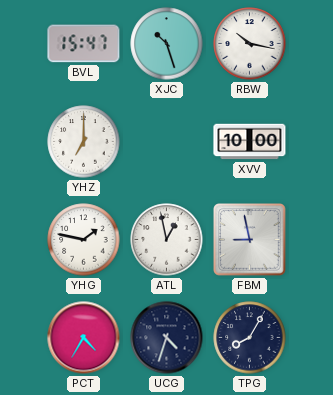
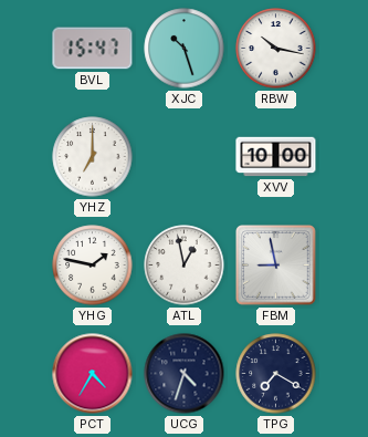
TPG: 8:05 -> 7:20
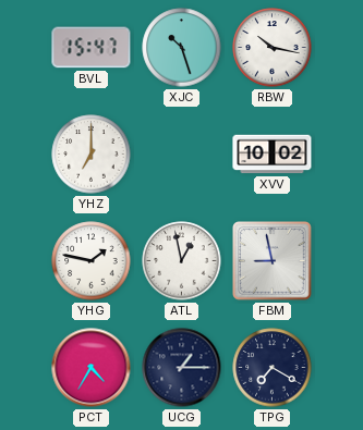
XVV: 10:00 -> 10:02
UCG: 4:33 -> 1:15
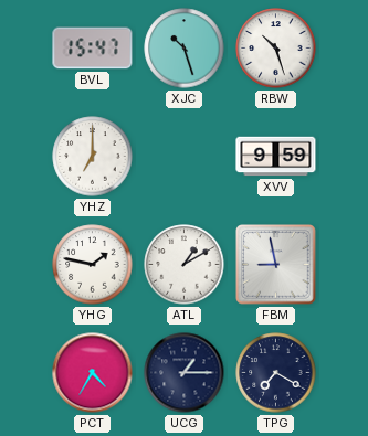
RBW: 10:17 -> 10:27
XVV: 10:02 -> 9:59
ATL: 12:58 -> 1:10
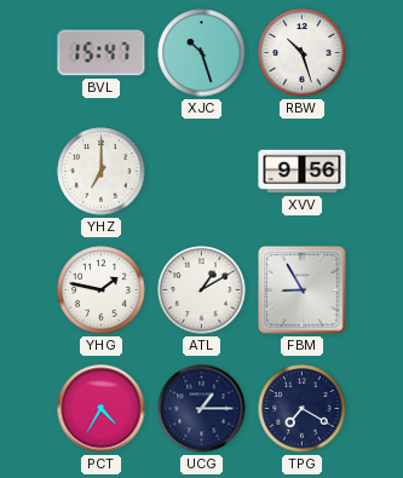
XVV: 9:59 -> 9:56
FBM: 8:58 -> 8:55
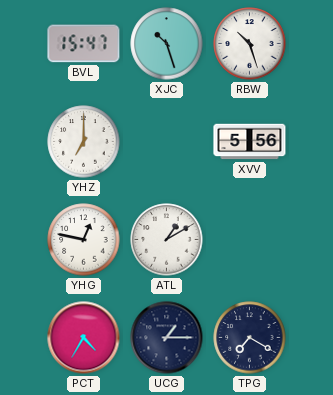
XVV: 9:56 -> 5:56
YHG: 1:47 -> 12:47
FBM: 8:55 -> none
